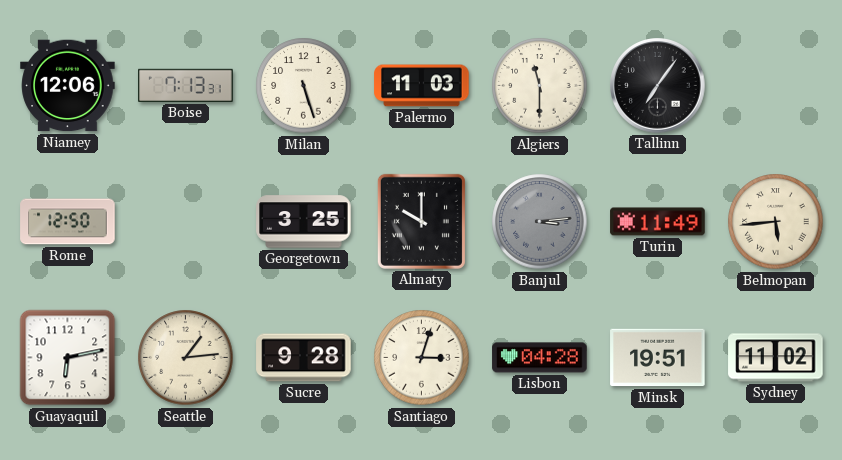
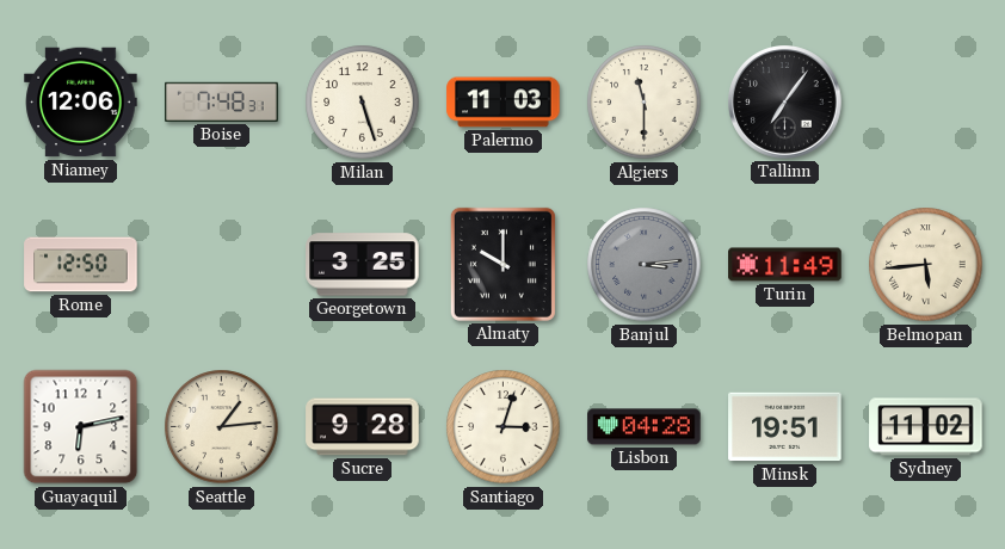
Boise: 7:13 -> 7:48
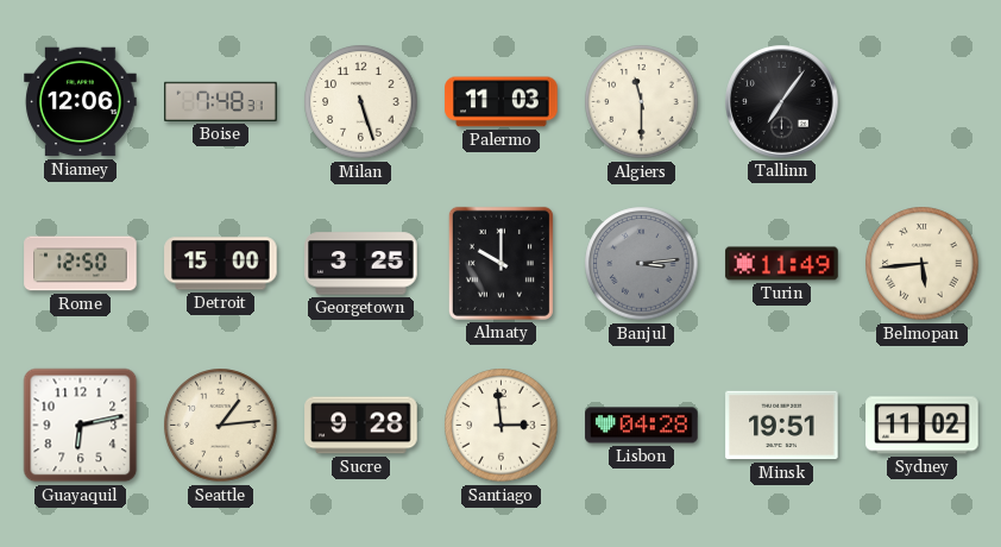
Detroit: none -> 15:00
Santiago: 3:03 -> 2:59
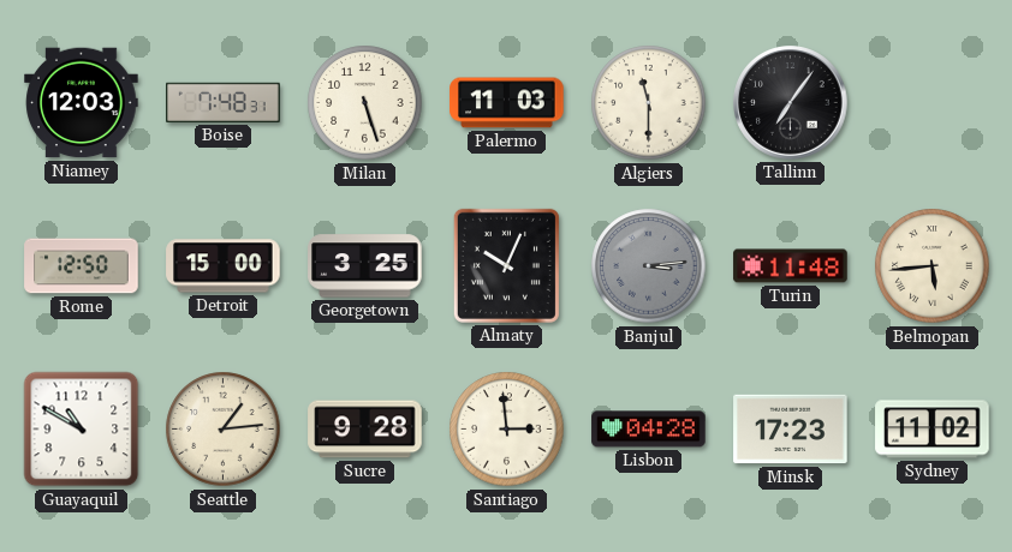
Niamey: 12:06 -> 12:03
Almaty: 10:00 -> 10:04
Turin: 11:49 -> 11:48
Guayaquil: 6:13 -> 10:50
Minsk: 19:51 -> 17:23
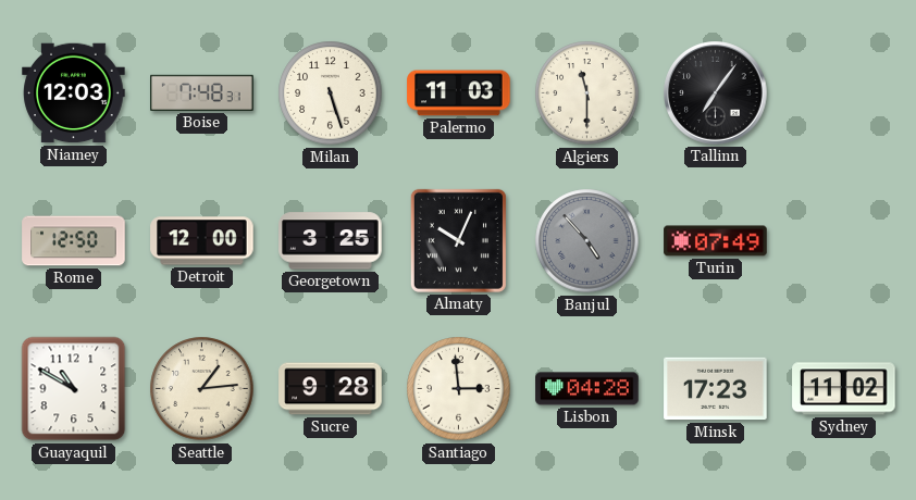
Detroit: 15:00 -> 12:00
Banjul: 3:14 -> 4:53
Turin: 11:48 -> 07:49
Belmopan: 5:44 -> none
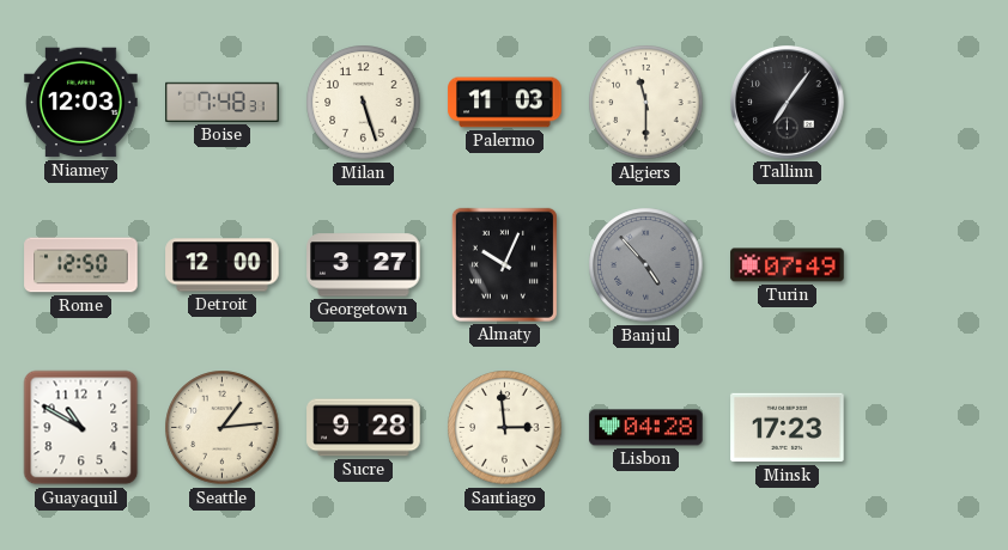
Georgetown: 3:25 -> 3:27
Sydney: 11:02 -> none
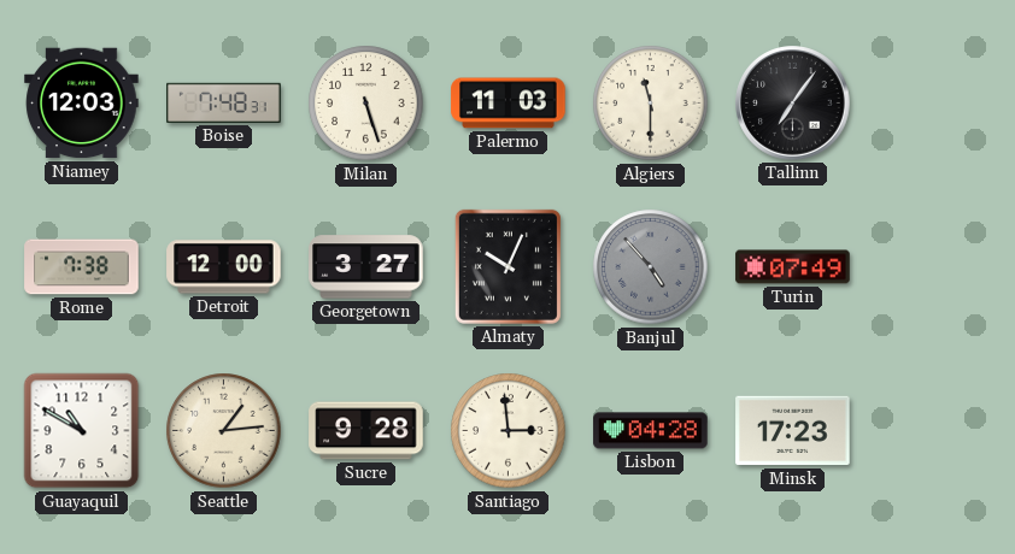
Rome: 12:50 -> 7:38
